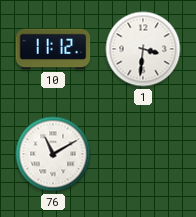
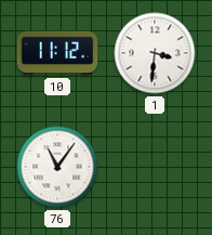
76: 11:10 -> 11:06
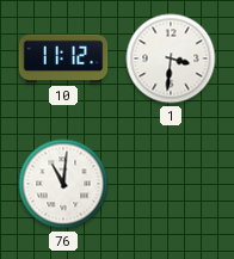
76: 11:06 -> 11:01
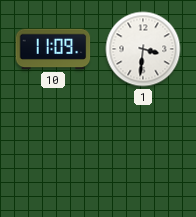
10: 11:12 -> 11:09
76: 11:01 -> none
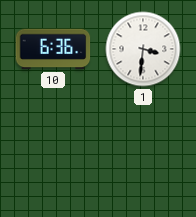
10: 11:09 -> 6:36
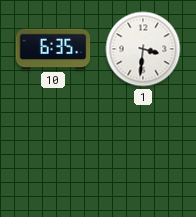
10: 6:36 -> 6:35
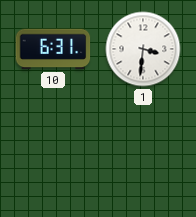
10: 6:35 -> 6:31
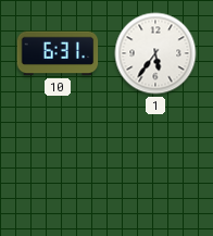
1: 3:31 -> 5:36
